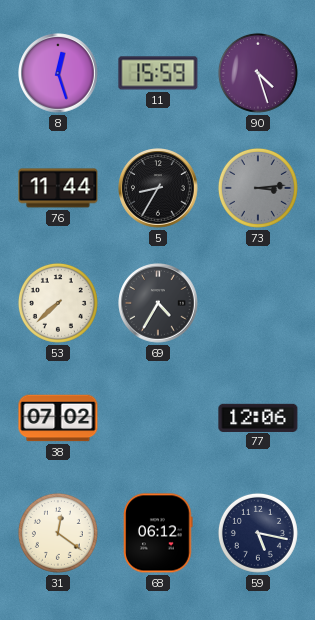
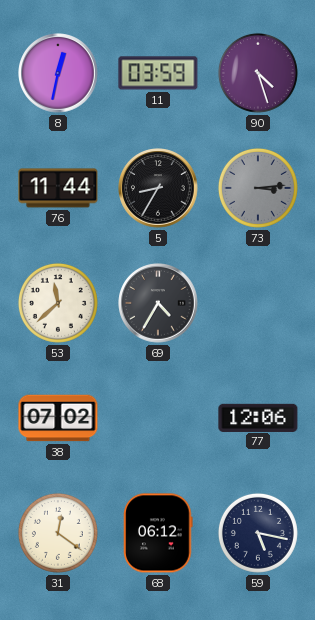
8: 12:27 -> 12:32
11: 15:59 -> 03:59
53: 7:38 -> 11:38
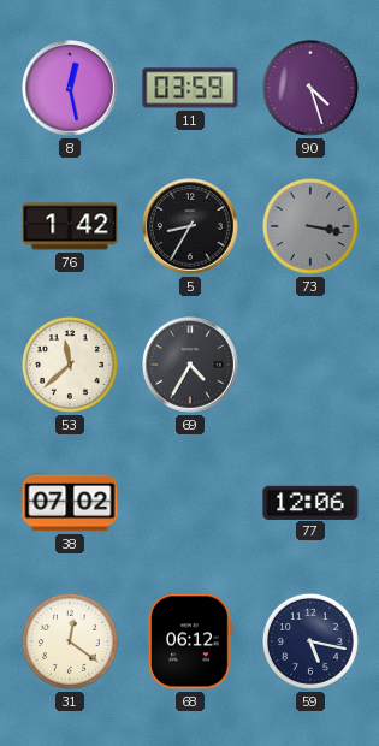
8: 12:32 -> 12:28
76: 11:44 -> 1:42
73: 3:14 -> 3:17
